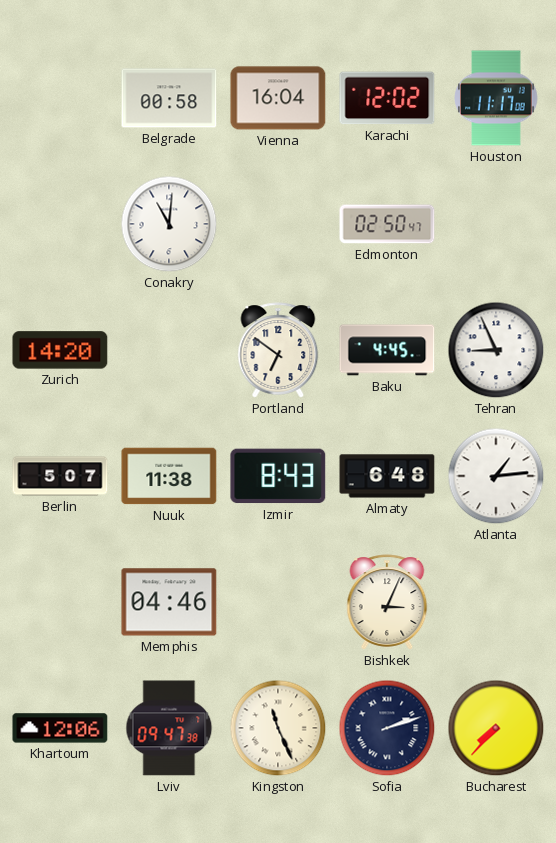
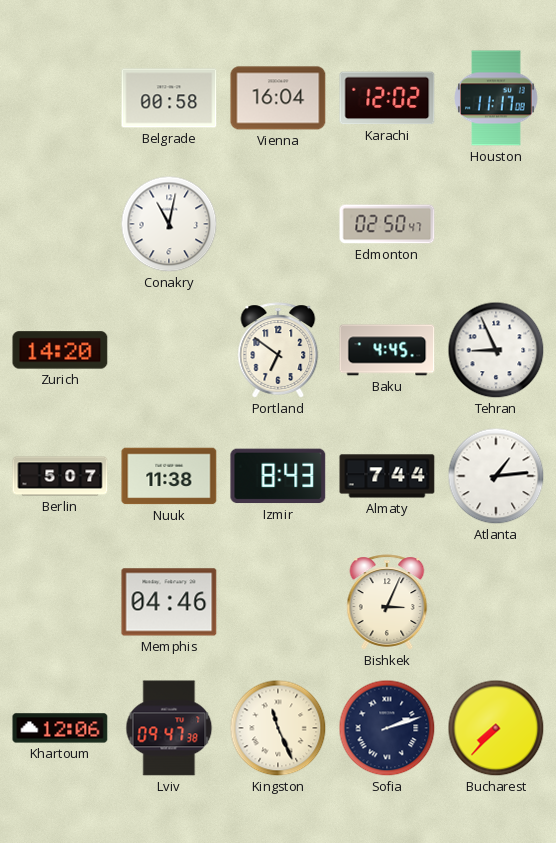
Conakry: 11:01 -> 11:02
Almaty: 6:48 -> 7:44
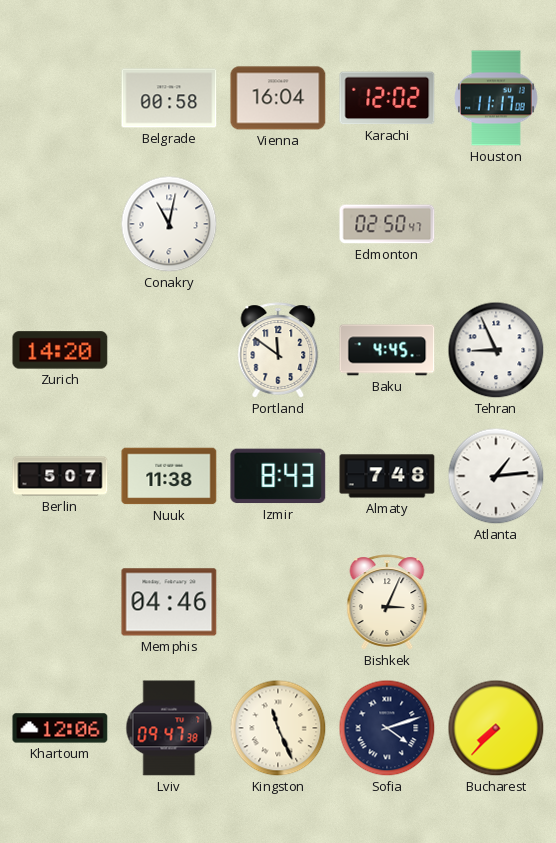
Portland: 6:51 -> 11:51
Almaty: 7:44 -> 7:48
Sofia: 2:12 -> 4:12
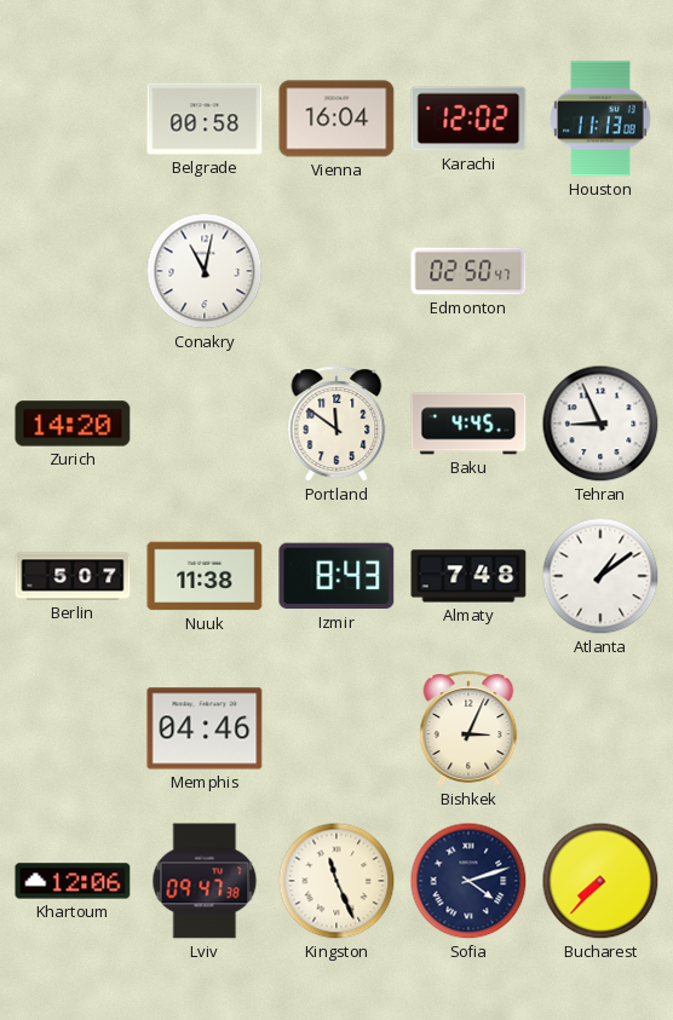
Houston: 11:17 -> 11:13
Atlanta: 1:14 -> 1:09
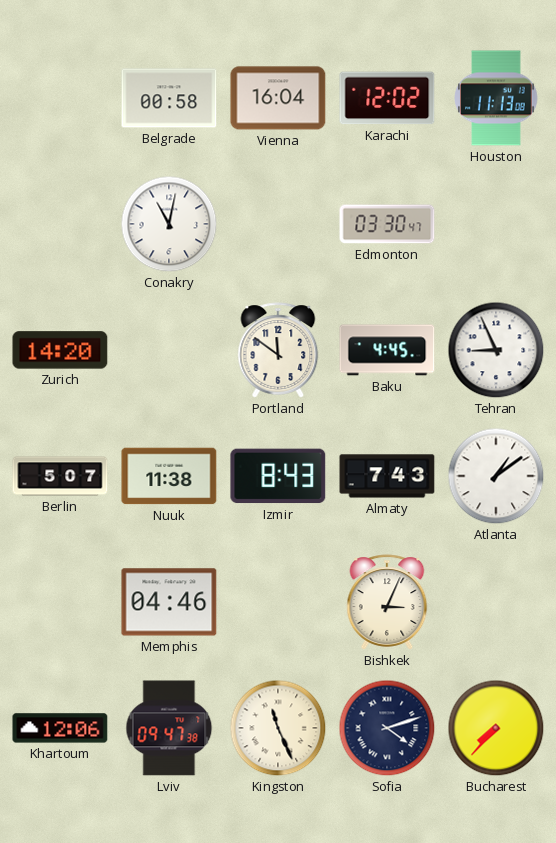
Edmonton: 02:50 -> 03:30
Almaty: 7:48 -> 7:43
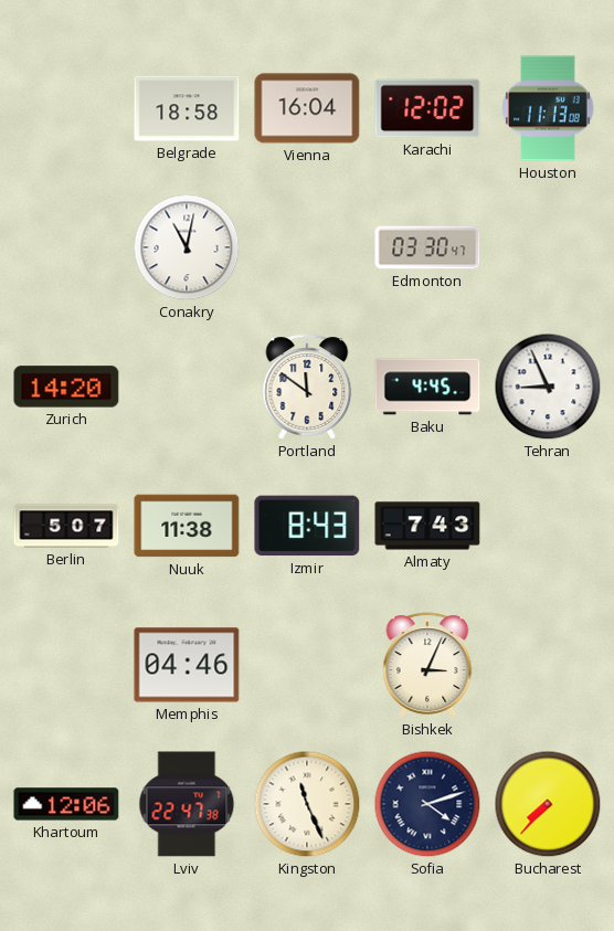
Belgrade: 00:58 -> 18:58
Atlanta: 1:09 -> none
Lviv: 09:47 -> 22:47
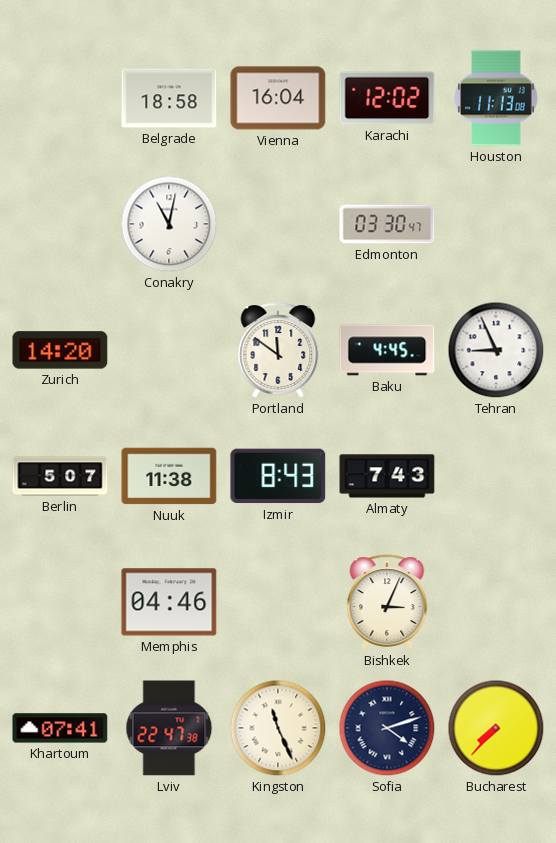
Khartoum: 12:06 -> 07:41
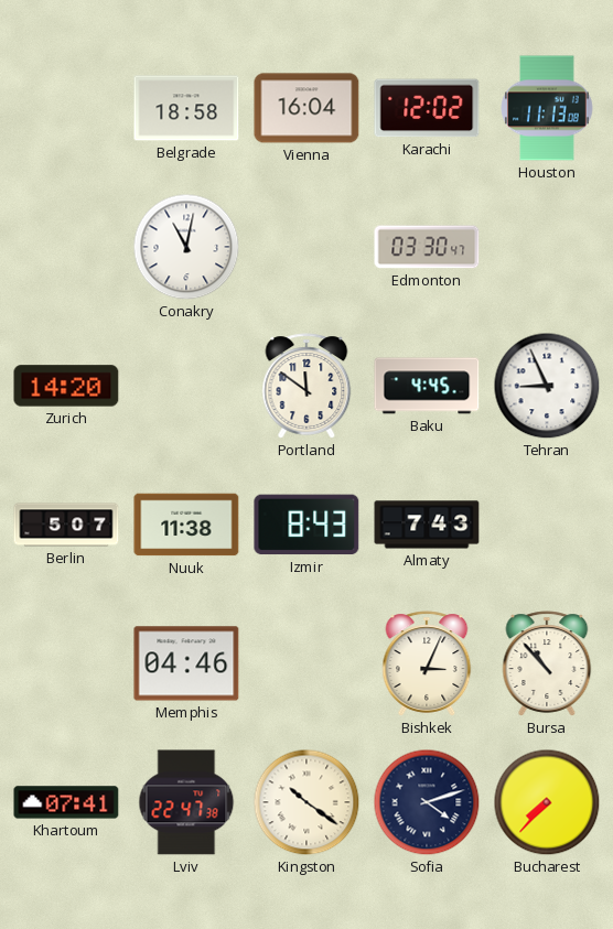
Bursa: none -> 10:53
Kingston: 11:26 -> 10:21
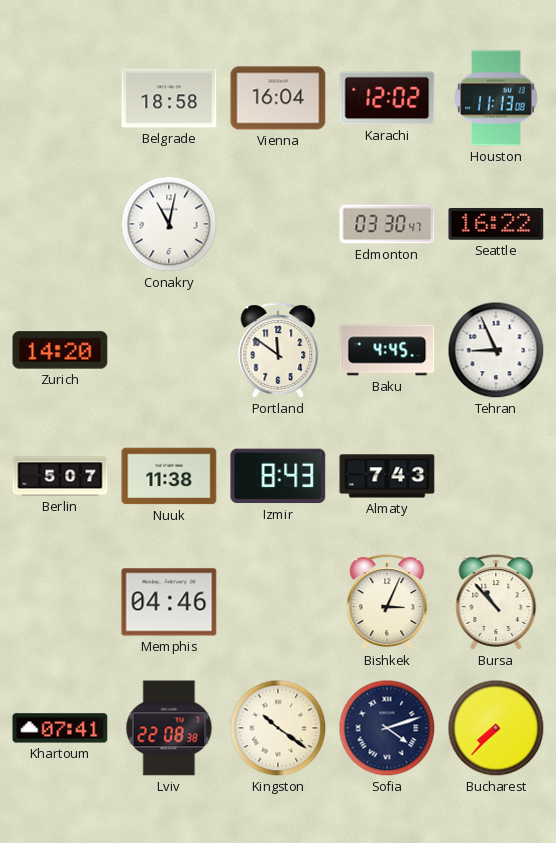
Seattle: none -> 16:22
Lviv: 22:47 -> 22:08
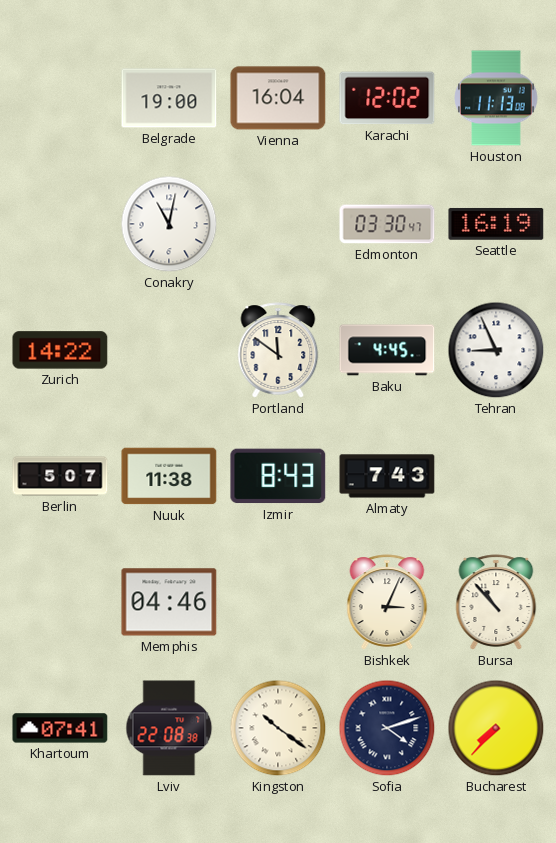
Belgrade: 18:58 -> 19:00
Seattle: 16:22 -> 16:19
Zurich: 14:20 -> 14:22
